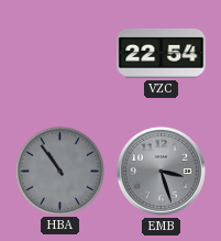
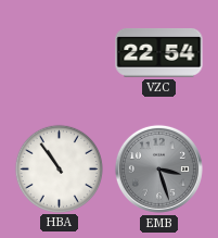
HBA dial: grey -> white
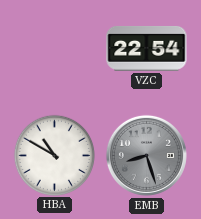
HBA: 10:54 -> 10:50
EMB: 3:27 -> 8:27
